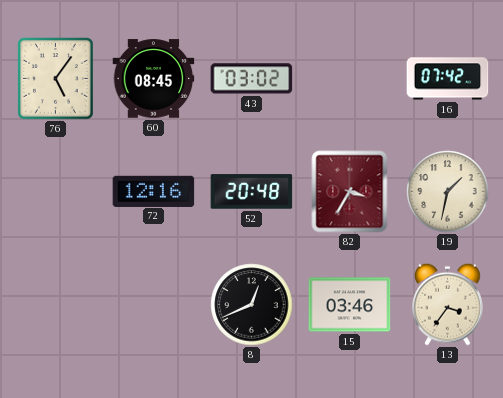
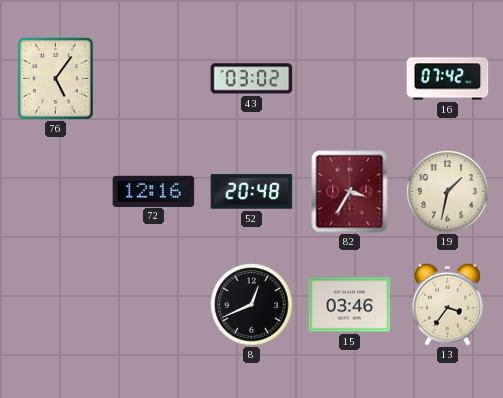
60: 08:45 -> none
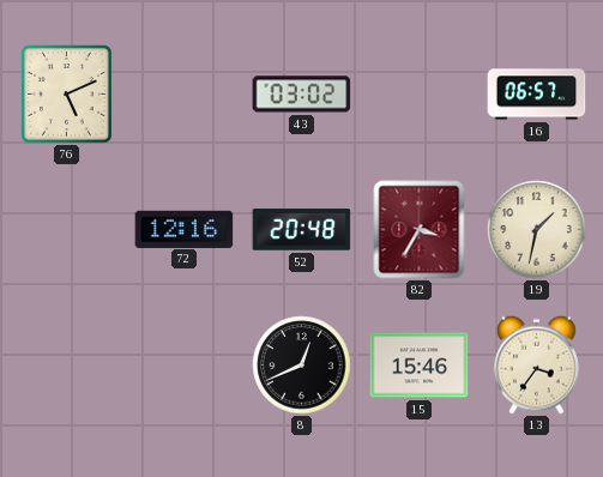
76: 5:06 -> 5:11
16: 07:42 -> 06:57
15: 03:46 -> 15:46
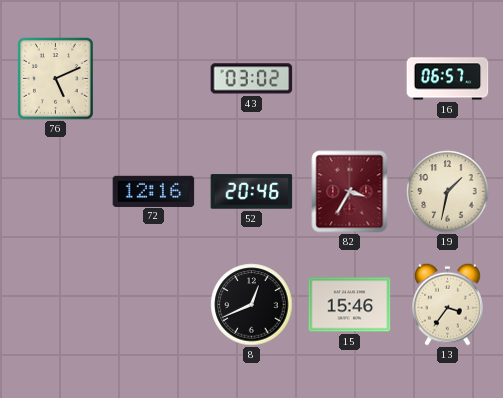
52: 20:48 -> 20:46
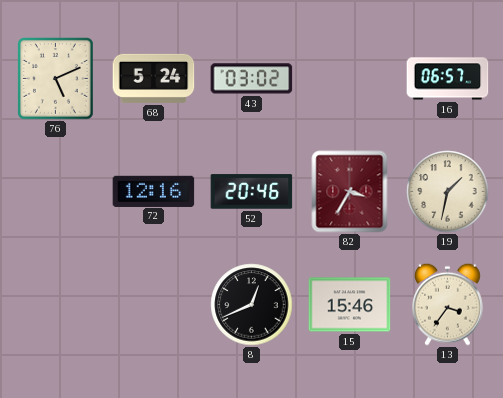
68: none -> 5:24
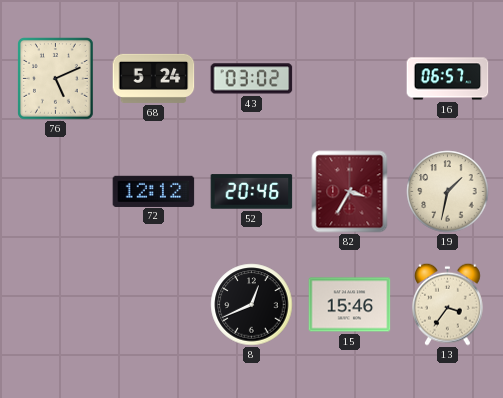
72: 12:16 -> 12:12
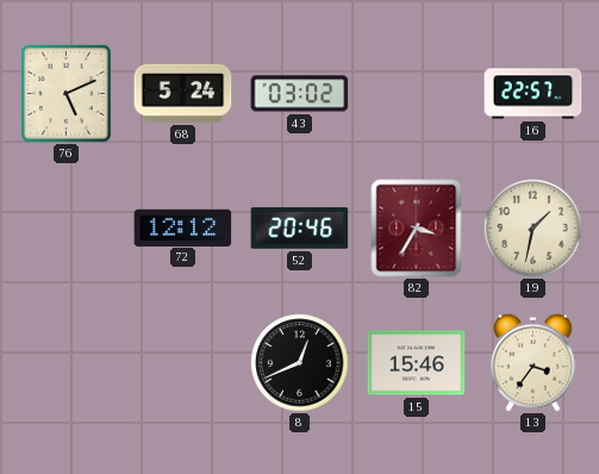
16: 06:57 -> 22:57
